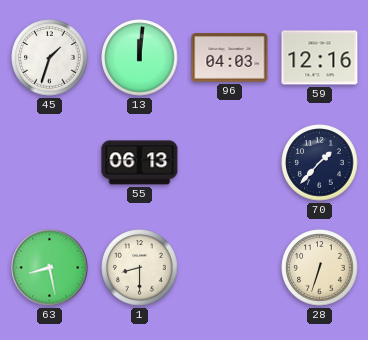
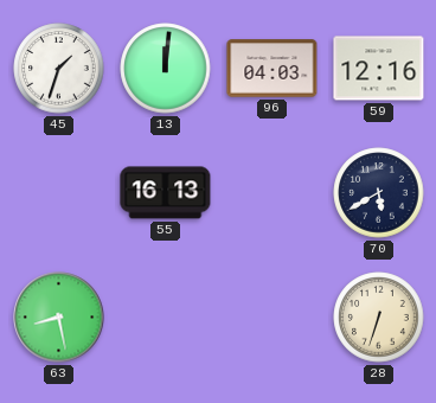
55: 06:13 -> 16:13
70: 1:37 -> 5:40
1: 8:30 -> none
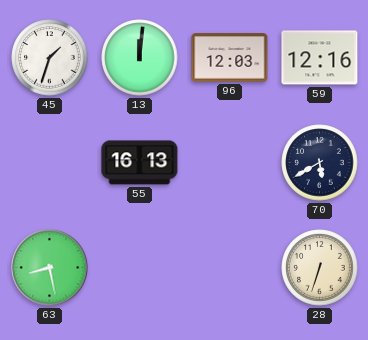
96: 04:03 -> 12:03
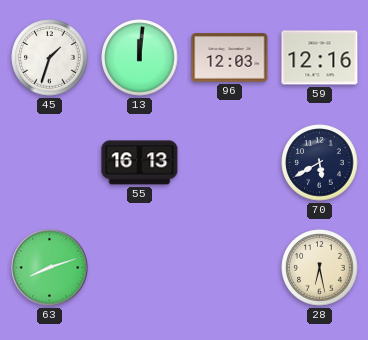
63: 8:28 -> 8:12
28: 6:33 -> 6:28
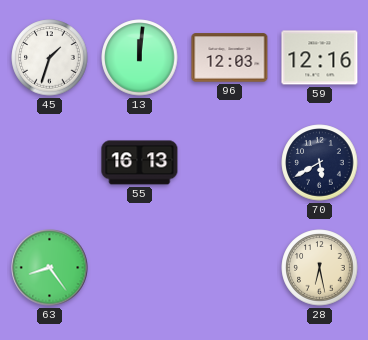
63: 8:12 -> 8:24
